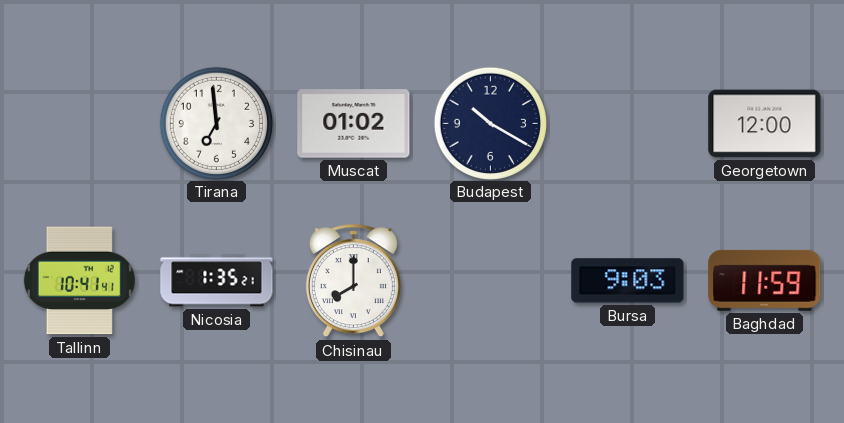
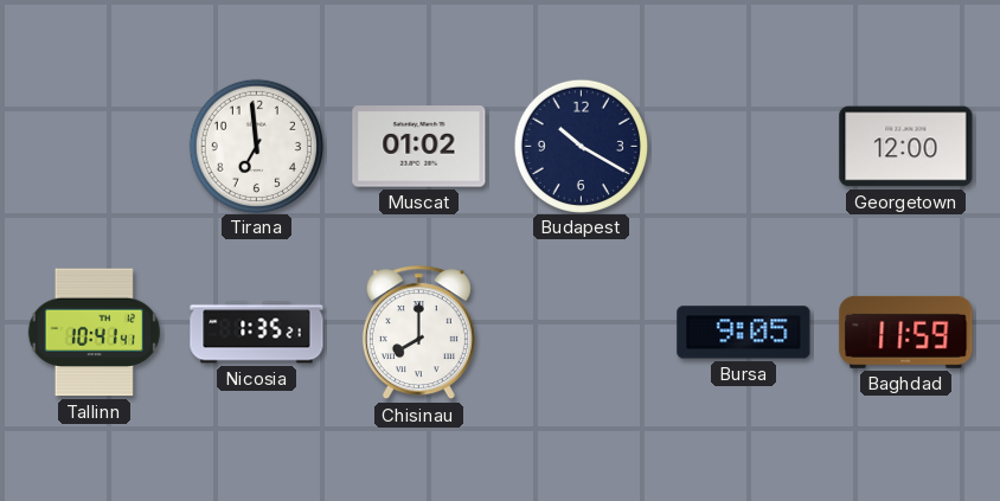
Bursa: 9:03 -> 9:05
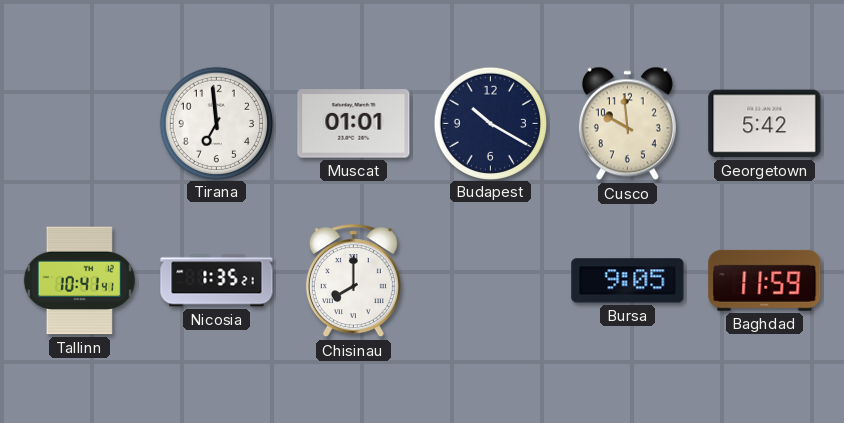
Muscat: 01:02 -> 01:01
Cusco: none -> 9:59
Georgetown: 12:00 -> 5:42
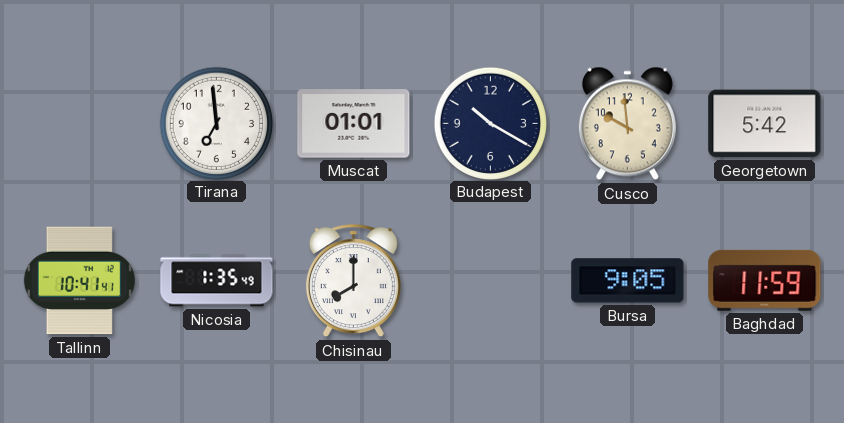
Nicosia: 1:35:21 -> 1:35:49
